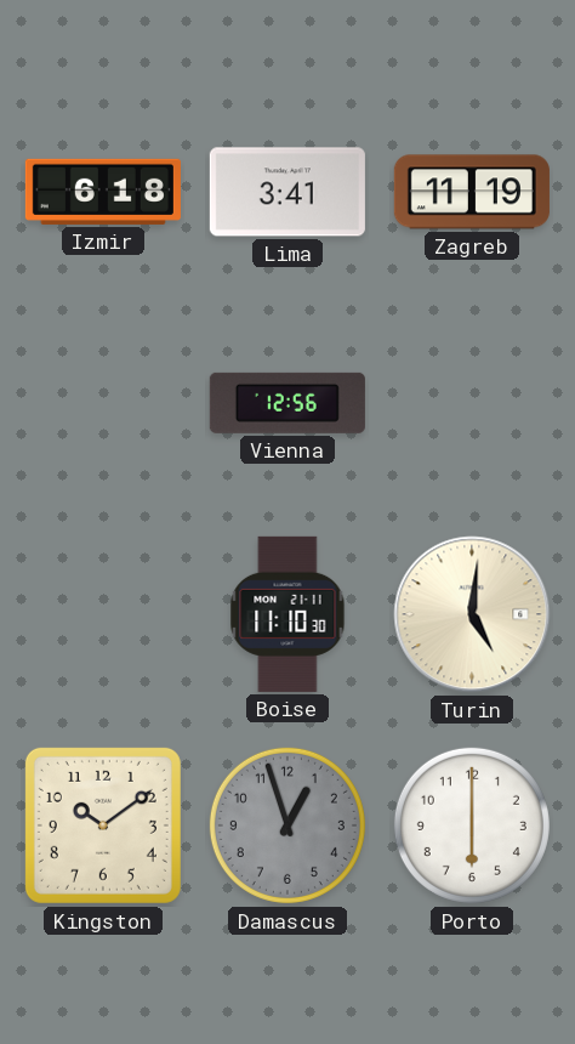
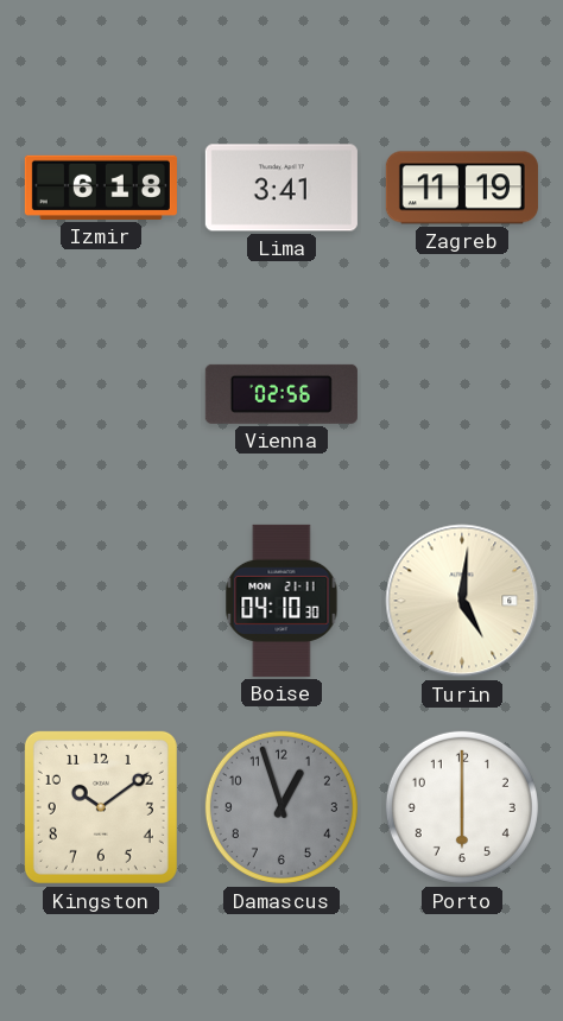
Vienna: 12:56 -> 02:56
Boise: 11:10 -> 04:10
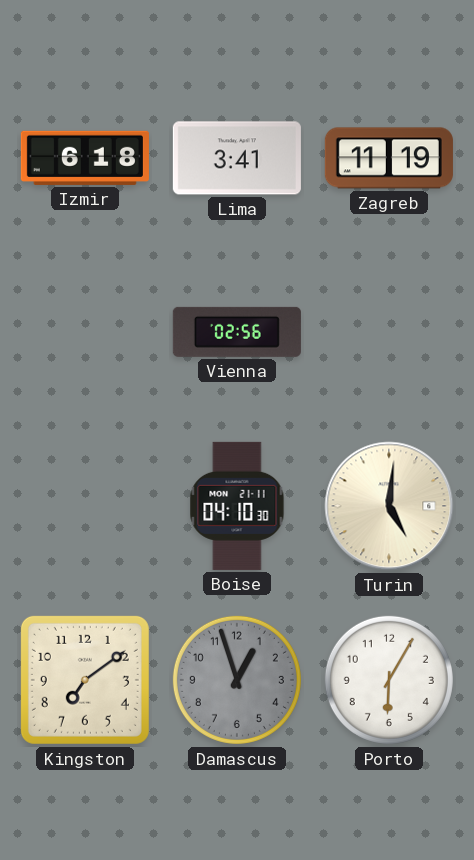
Kingston: 10:09 -> 7:09
Porto: 6:00 -> 6:05
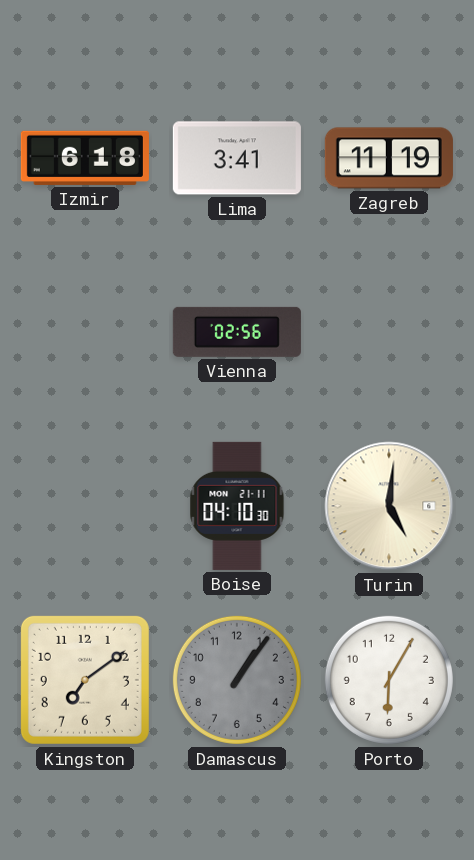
Damascus: 12:57 -> 1:06
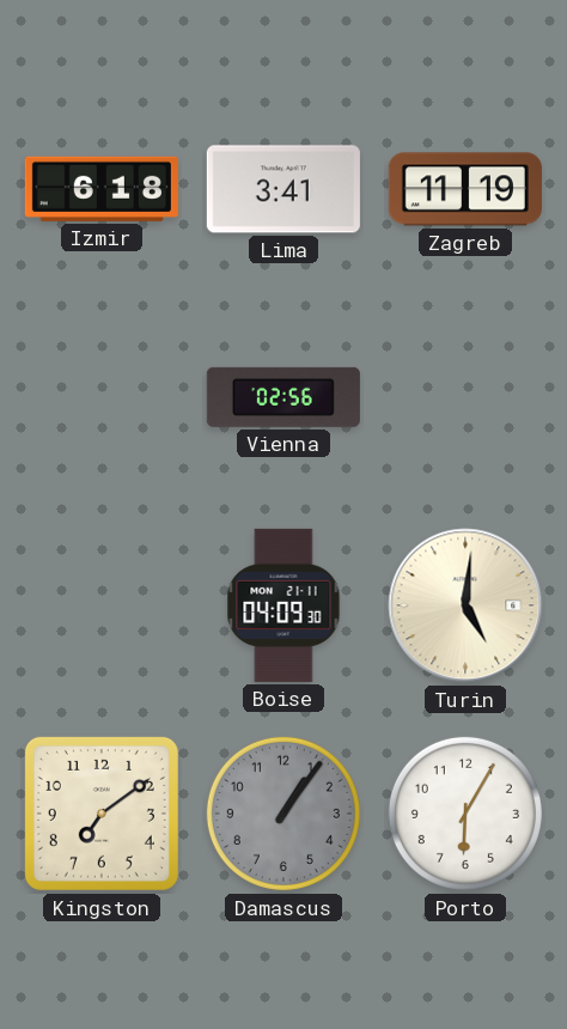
Boise: 04:10 -> 04:09
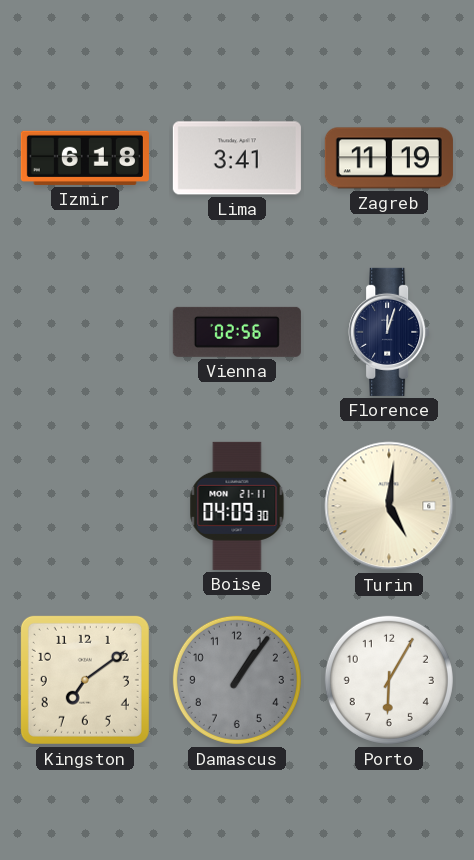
Florence: none -> 12:03
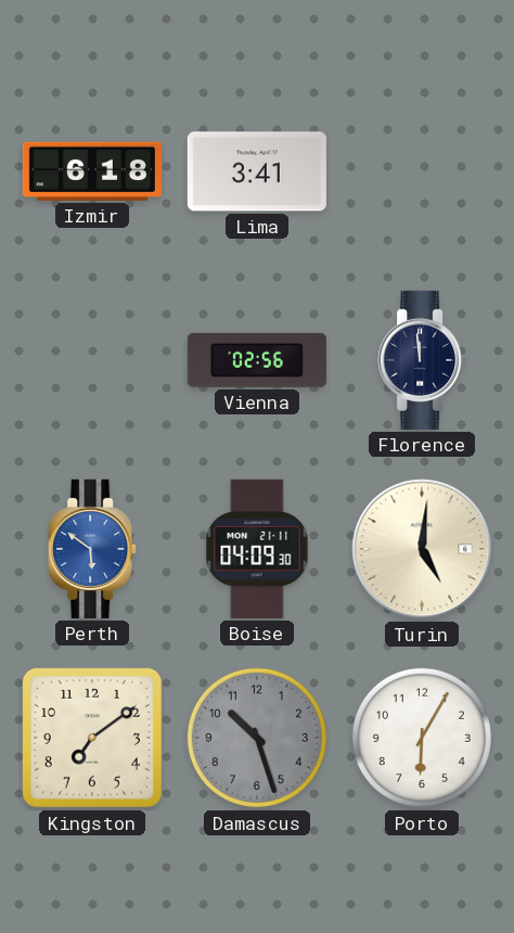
Zagreb: 11:19 -> none
Florence: 12:03 -> 11:59
Perth: none -> 5:51
Damascus: 1:06 -> 10:27
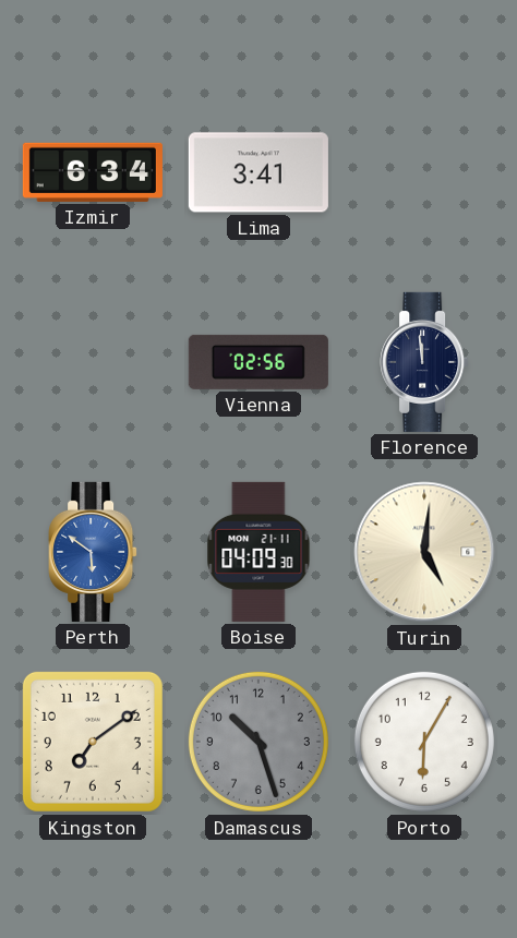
Izmir: 6:18 -> 6:34
